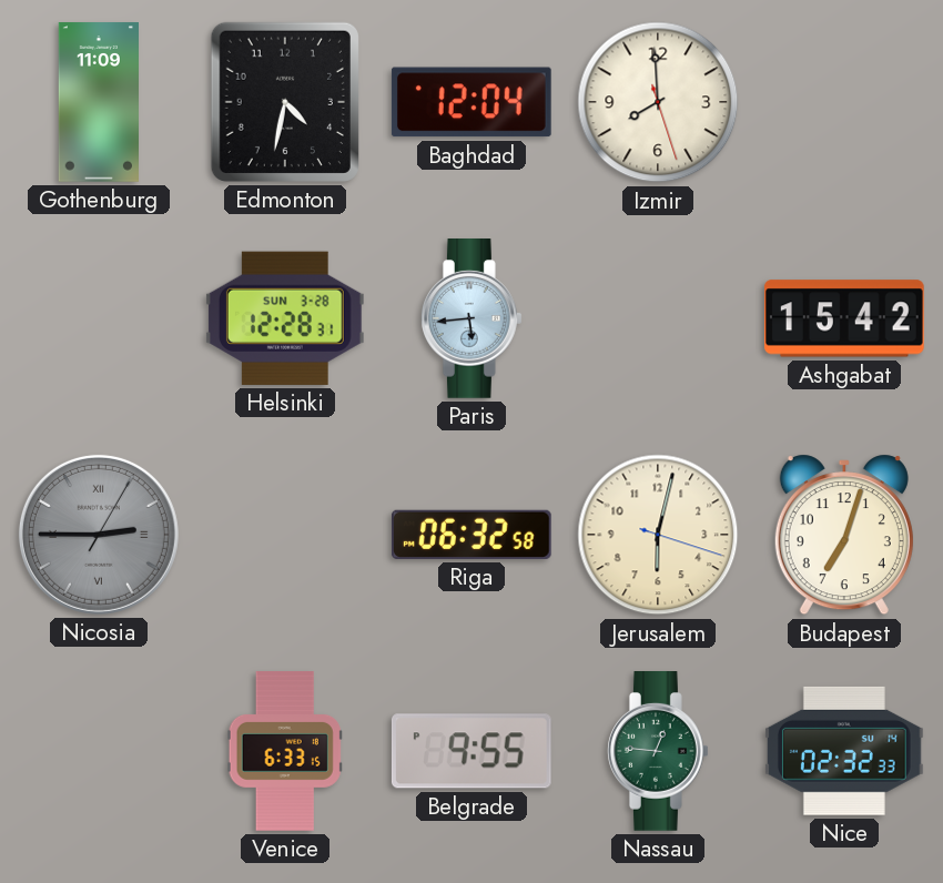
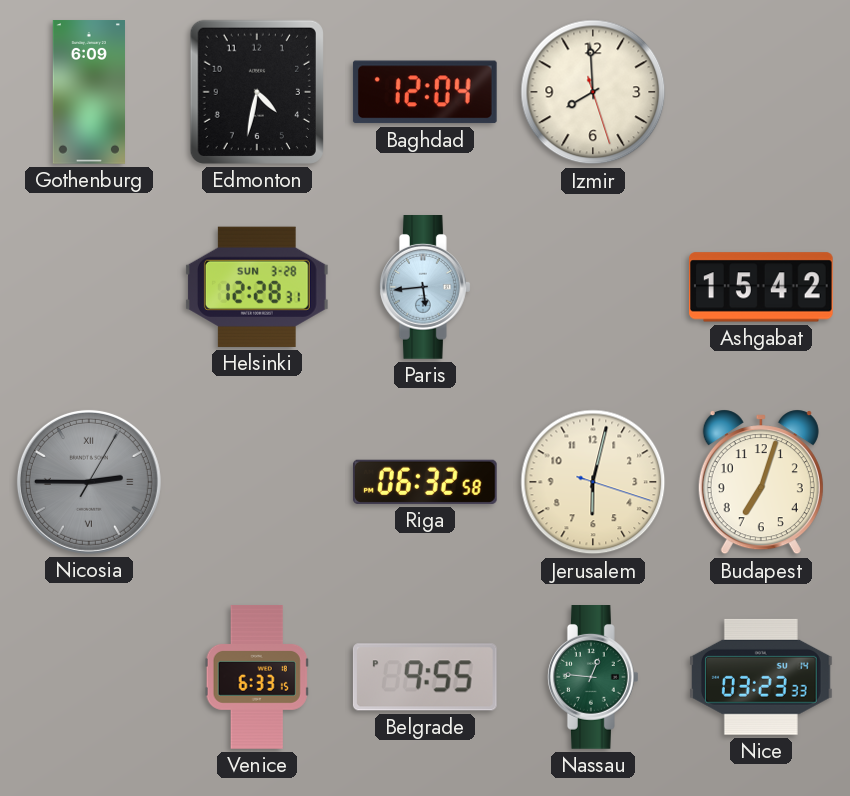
Gothenburg: 11:09 -> 6:09
Nice: 02:32 -> 03:23
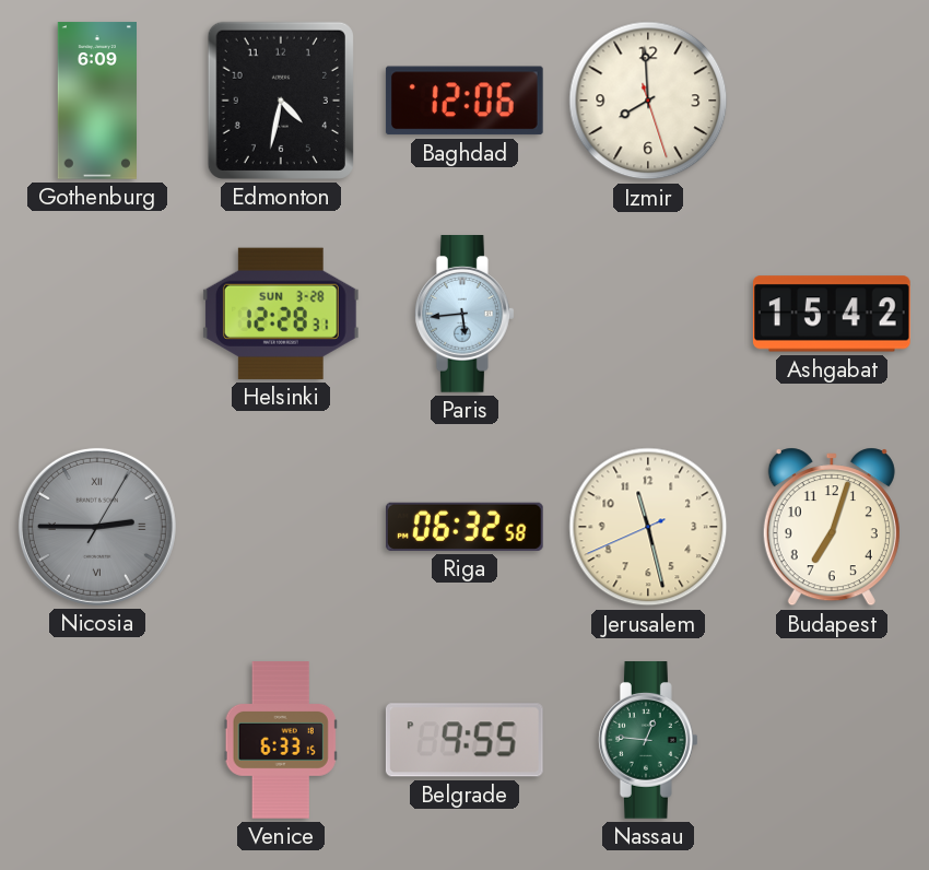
Baghdad: 12:04 -> 12:06
Jerusalem: 6:02 -> 11:27
Nice: 03:23 -> none
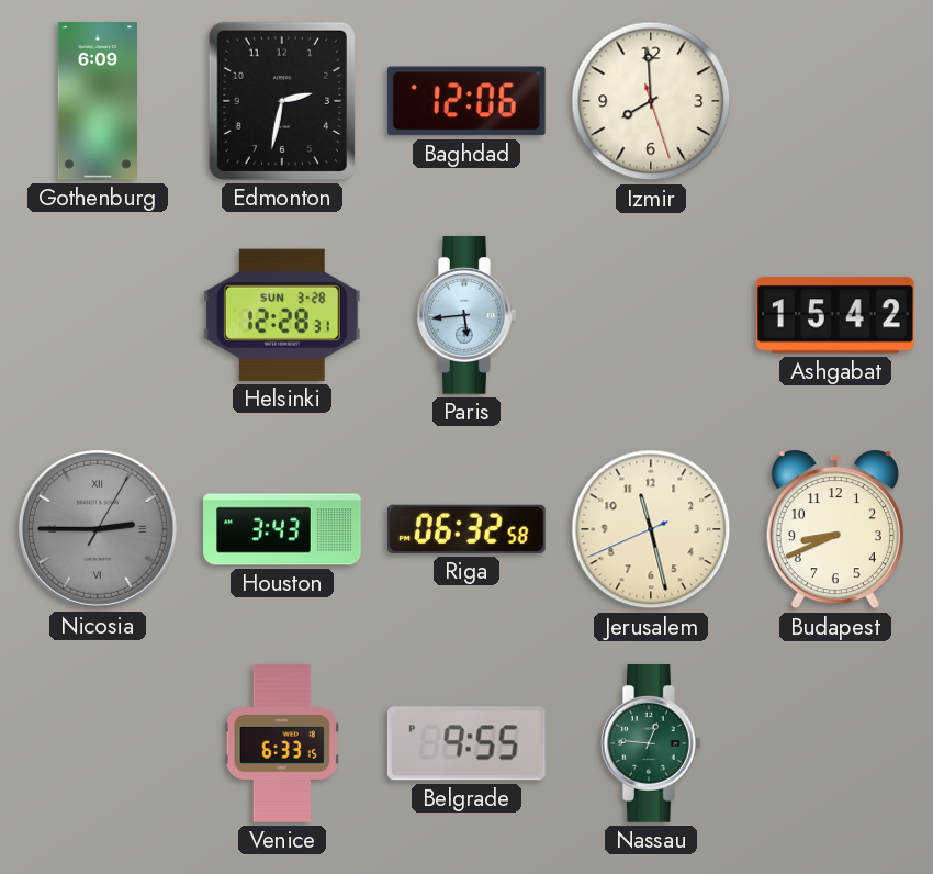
Edmonton: 4:32 -> 2:32
Houston: none -> 3:43
Budapest: 7:03 -> 8:41
